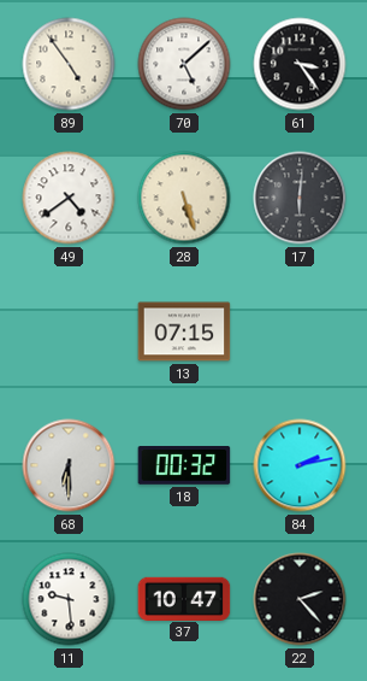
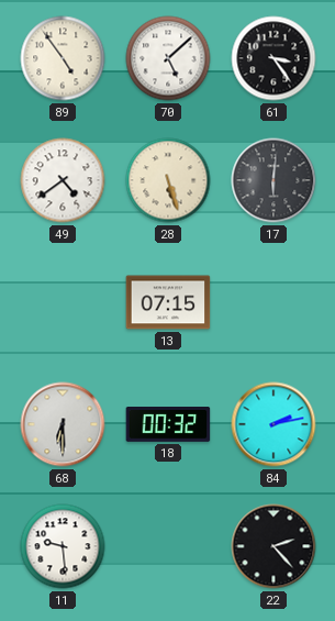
37: 10:47 -> none
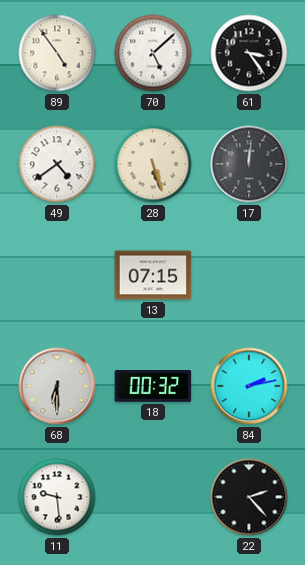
17: 6:01 -> 12:01
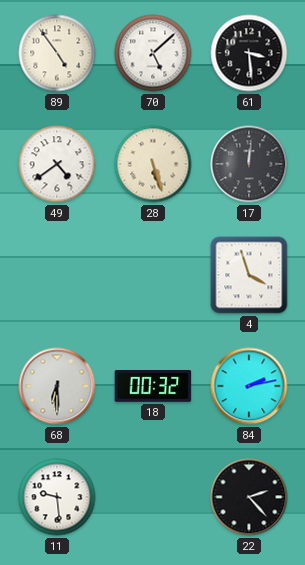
61: 3:24 -> 3:29
13: 07:15 -> none
4: none -> 3:57
